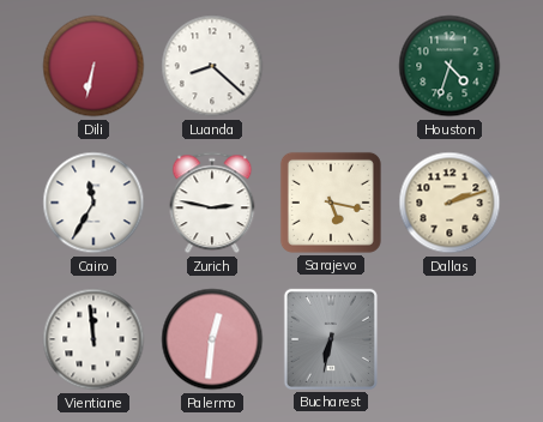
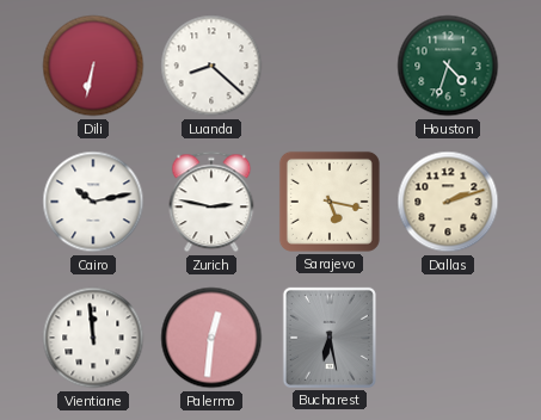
Cairo: 11:35 -> 10:13
Bucharest: 6:32 -> 6:28
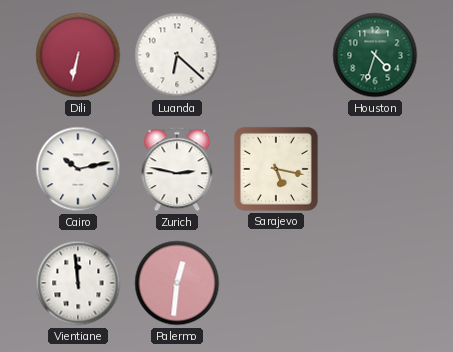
Luanda: 8:22 -> 6:22
Dallas: 2:12 -> none
Bucharest: 6:28 -> none
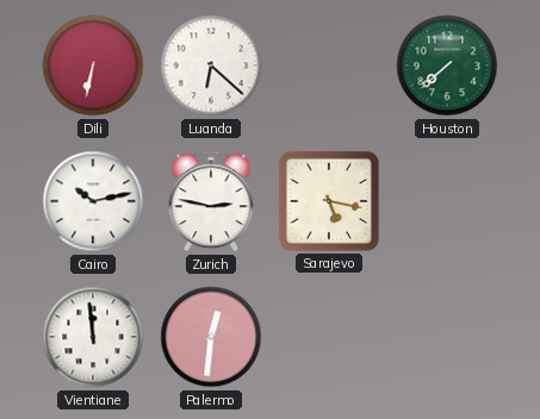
Houston: 4:33 -> 7:38
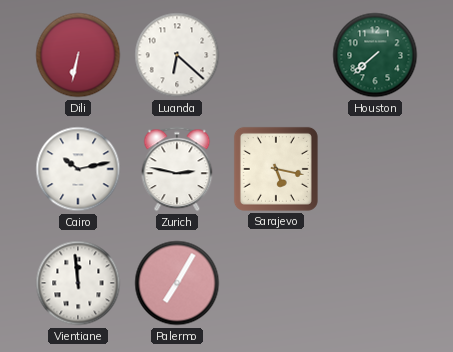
Palermo: 12:31 -> 7:05
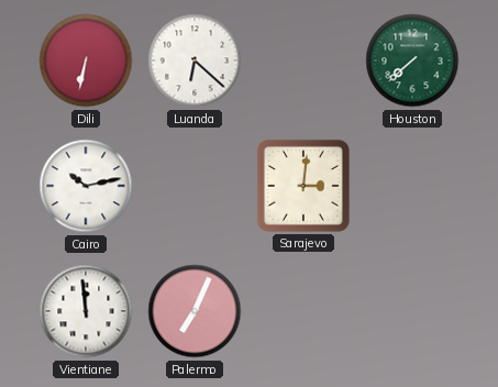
Zurich: 2:47 -> none
Sarajevo: 5:17 -> 3:01
Palermo: 7:05 -> 7:04
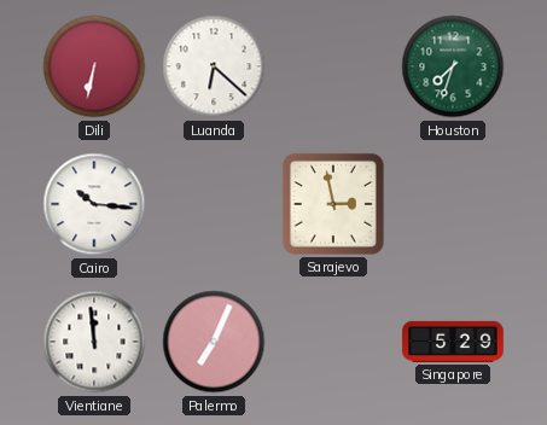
Houston: 7:38 -> 7:33
Cairo: 10:13 -> 10:16
Sarajevo: 3:01 -> 2:58
Singapore: none -> 5:29
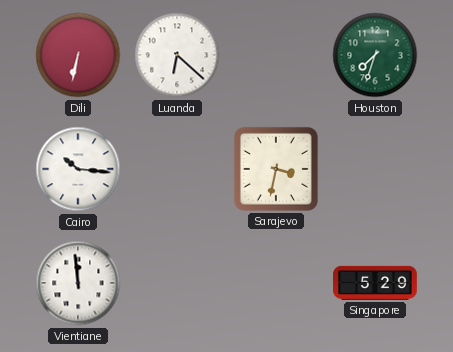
Sarajevo: 2:58 -> 3:32
Palermo: 7:04 -> none
